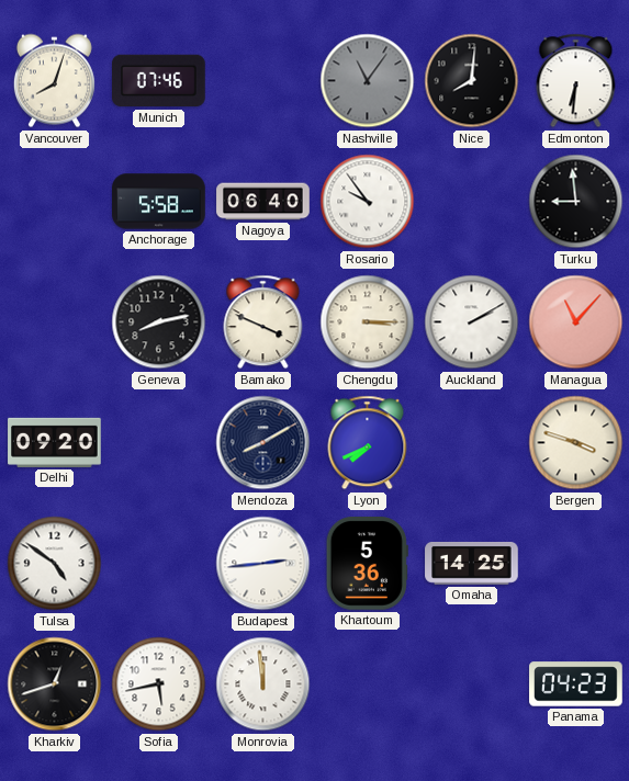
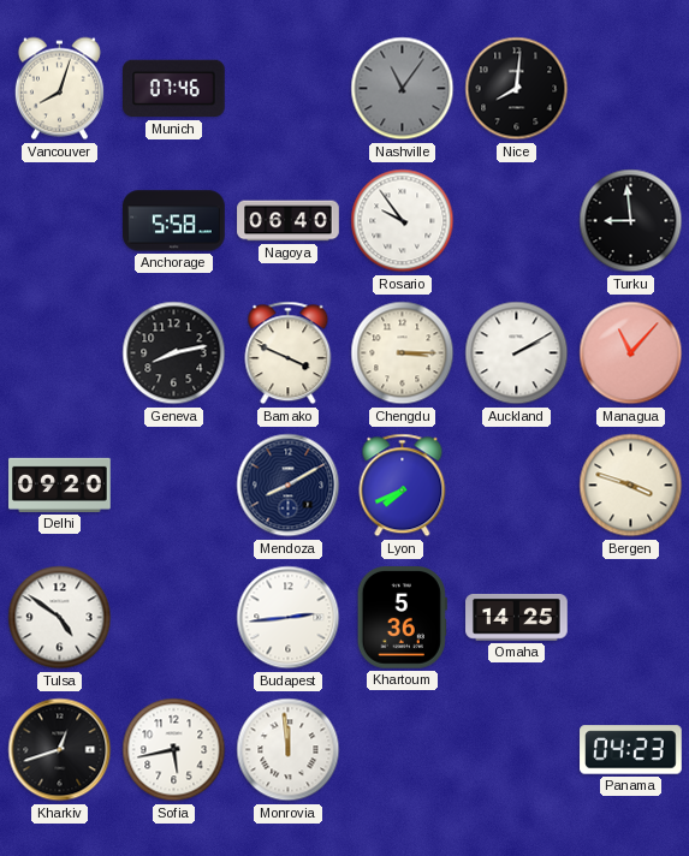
Edmonton: 6:31 -> none
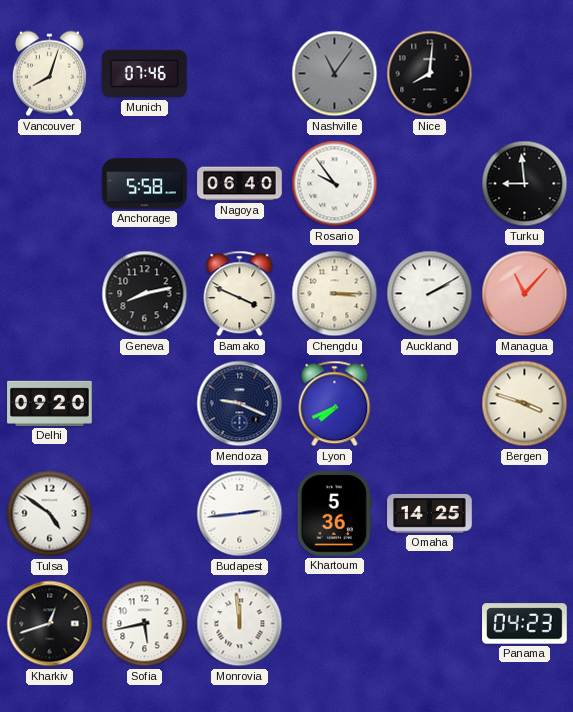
Mendoza: 8:10 -> 9:19
